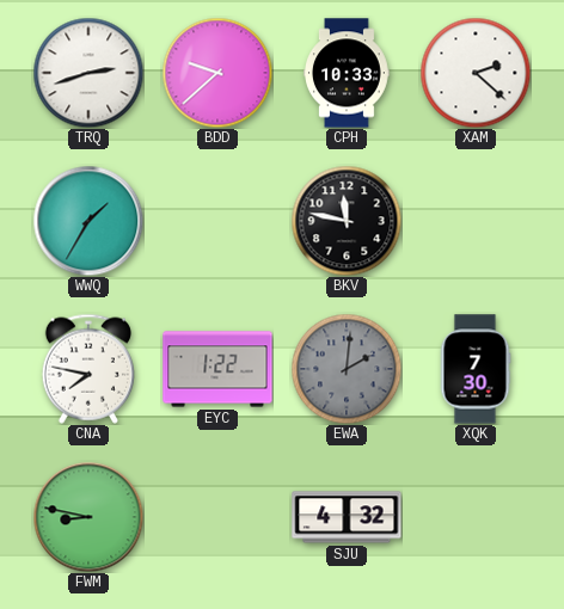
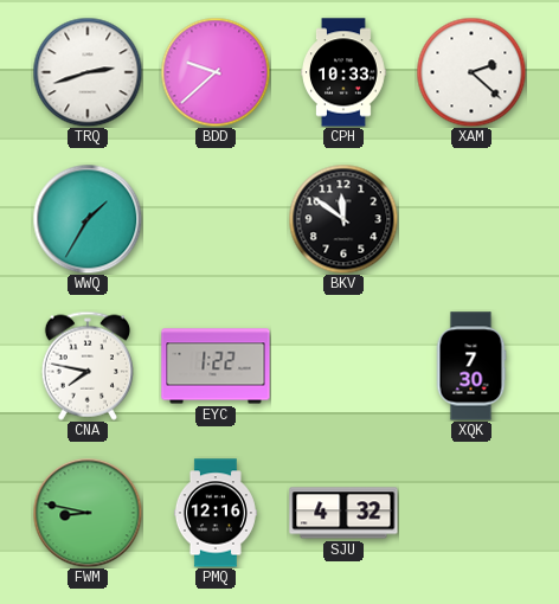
BKV: 11:47 -> 11:51
EWA: 2:01 -> none
PMQ: none -> 12:16
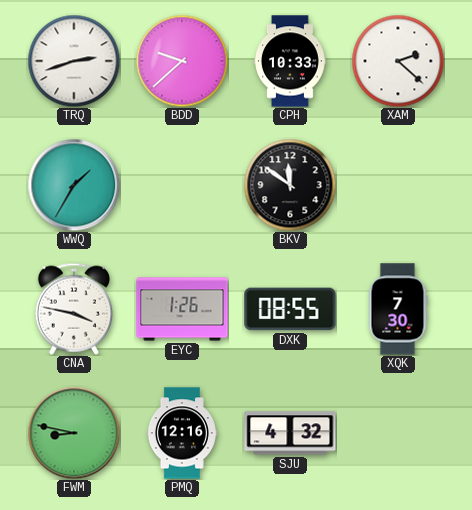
CNA: 7:47 -> 3:47
EYC: 1:22 -> 1:26
DXK: none -> 08:55
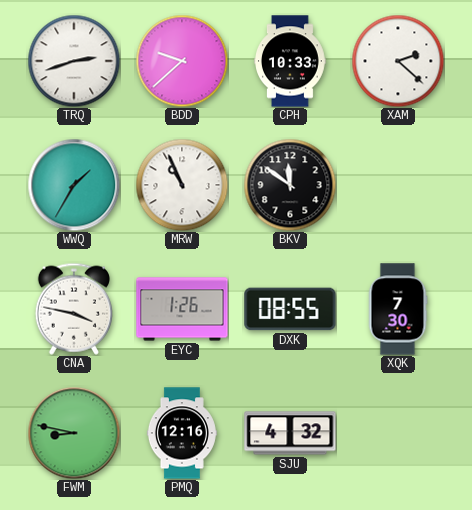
MRW: none -> 10:56
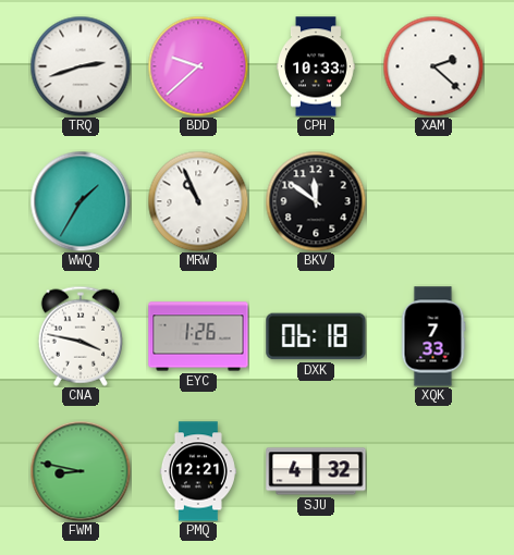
DXK: 08:55 -> 06:18
XQK: 7:30 -> 7:33
PMQ: 12:16 -> 12:21
